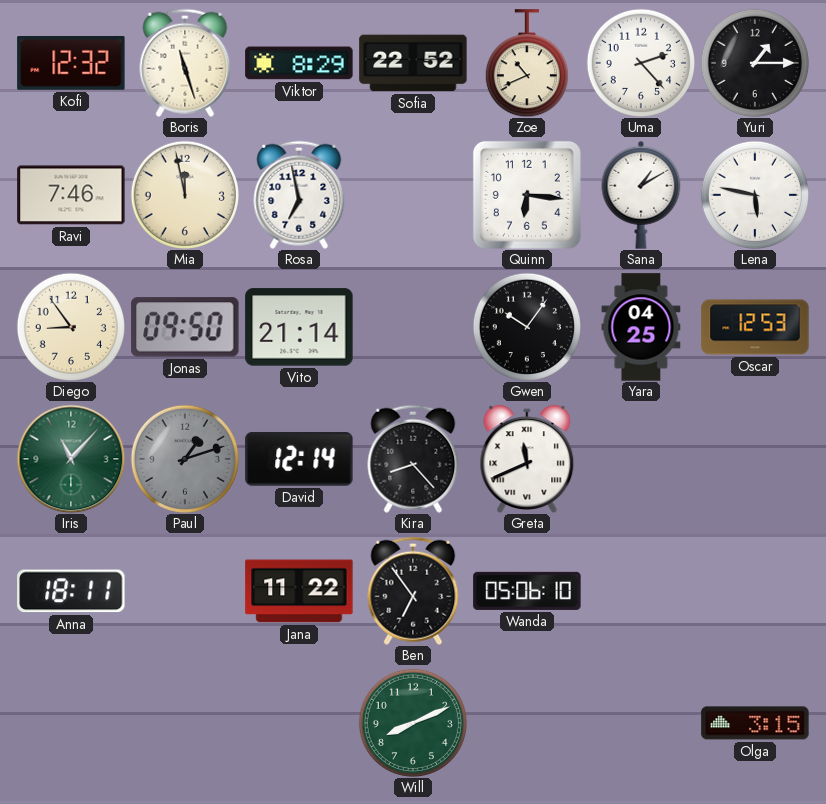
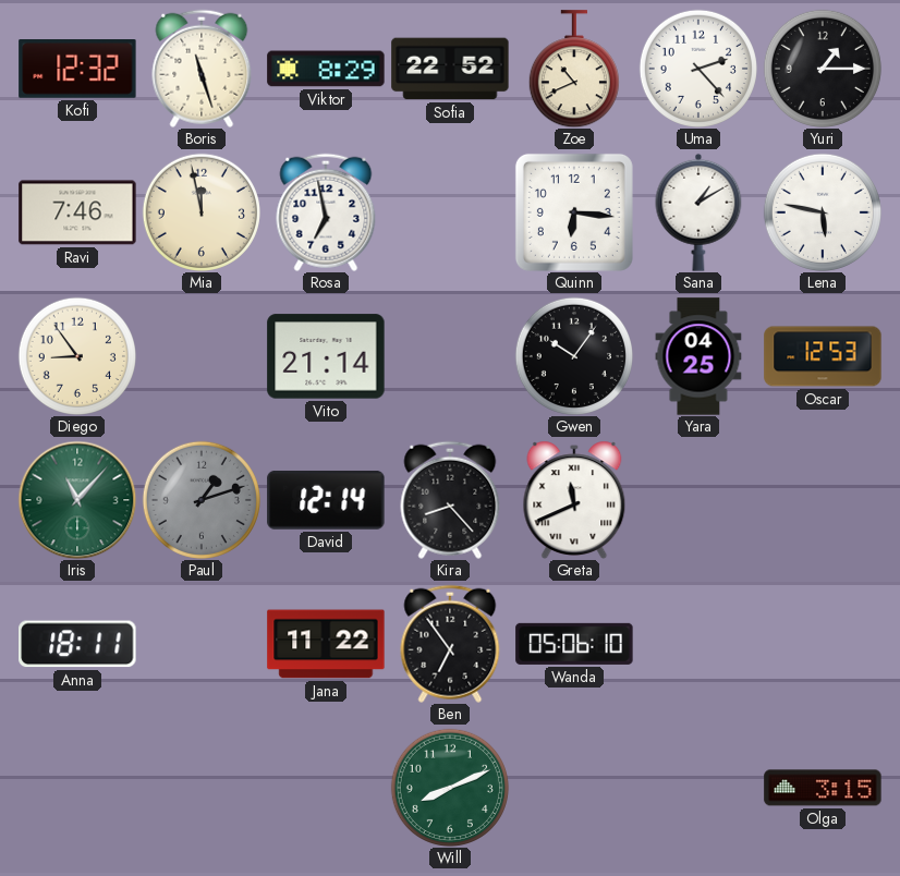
Jonas: 09:50 -> none
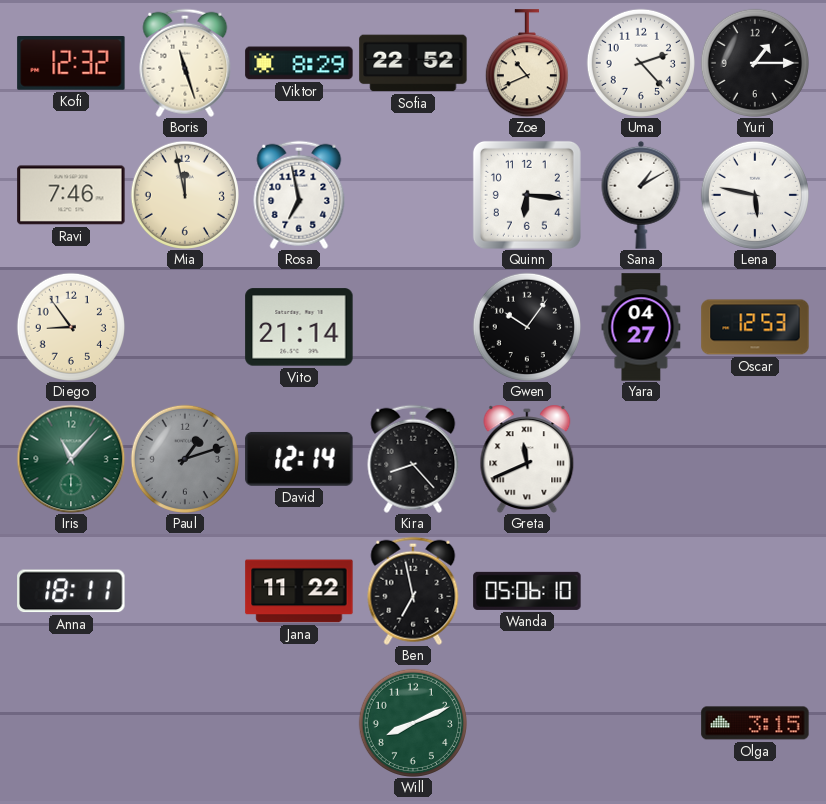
Yara: 04:25 -> 04:27
Ben: 6:54 -> 6:58
